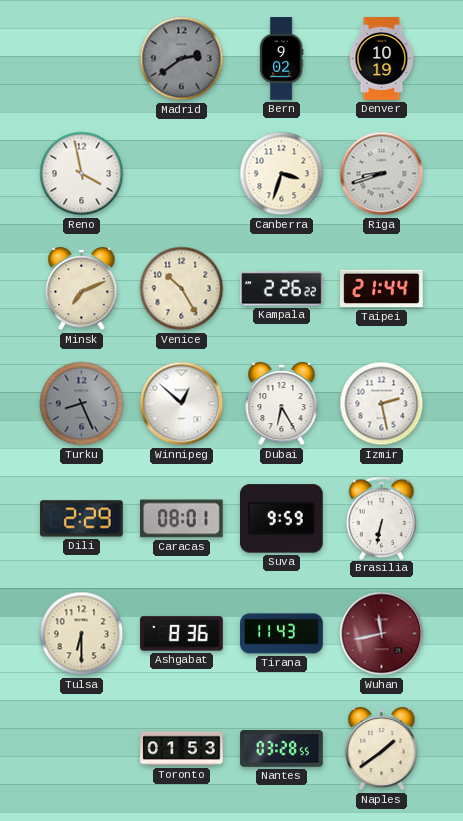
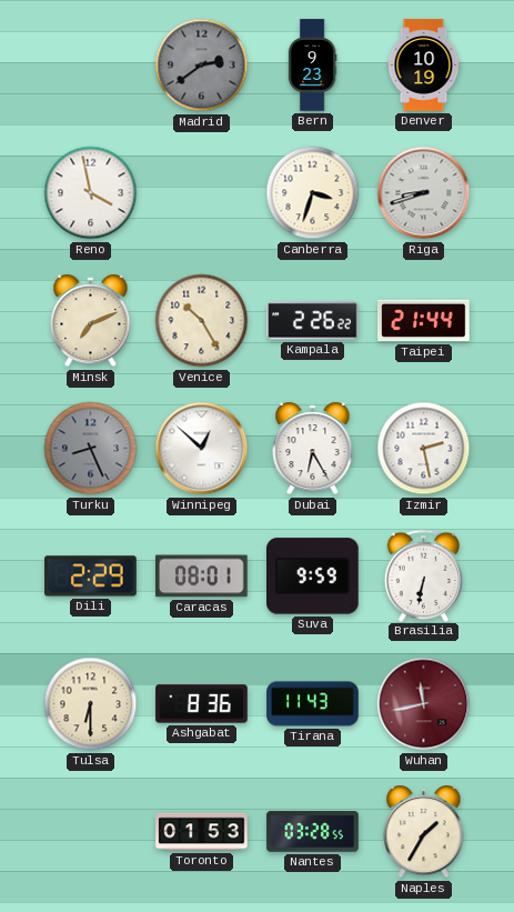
Bern: 9:02 -> 9:23
Naples: 1:39 -> 1:35
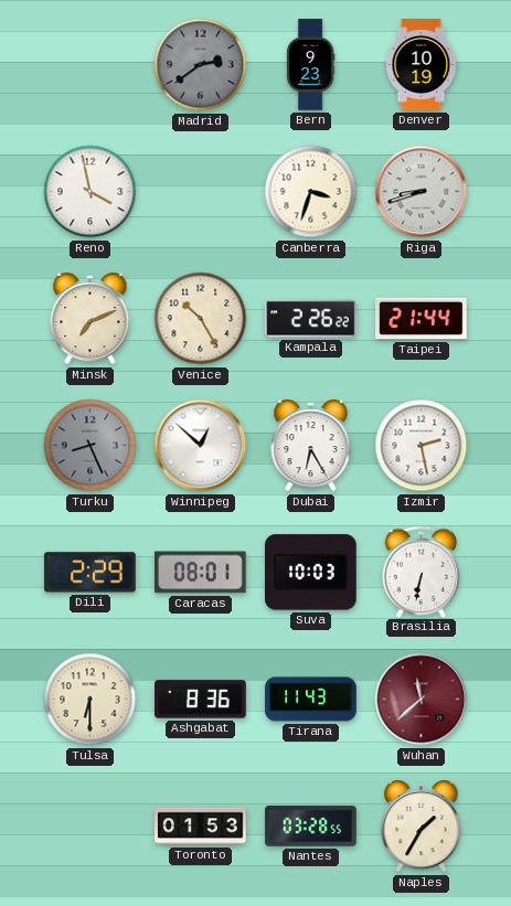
Suva: 9:59 -> 10:03
Wuhan: 11:43 -> 11:38
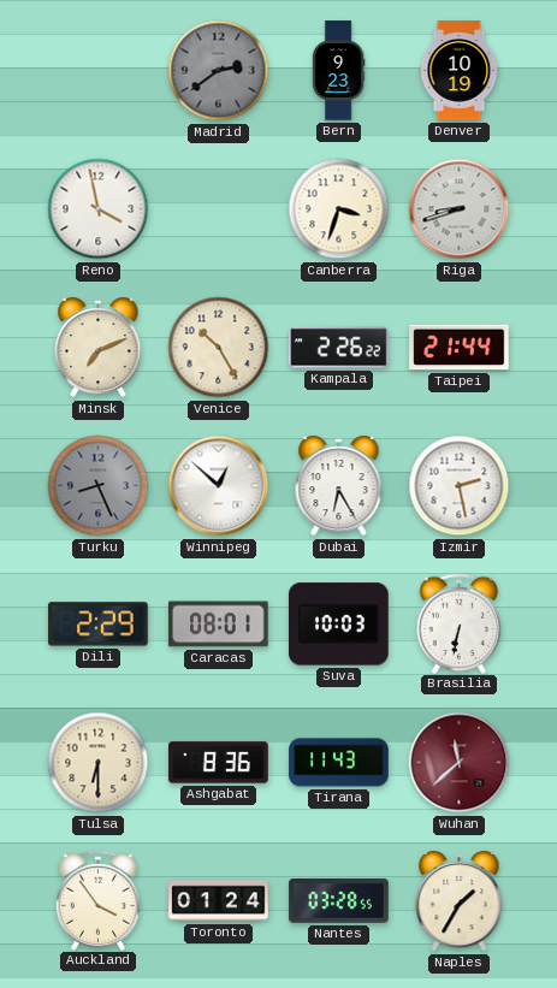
Auckland: none -> 3:54
Toronto: 01:53 -> 01:24
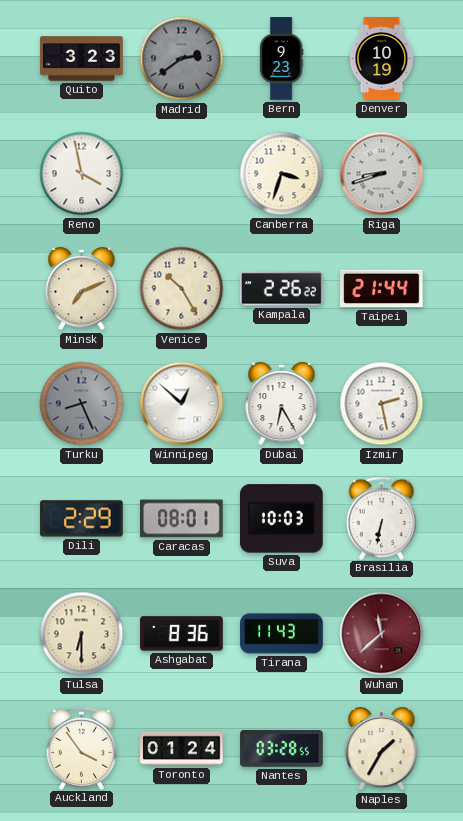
Quito: none -> 3:23
